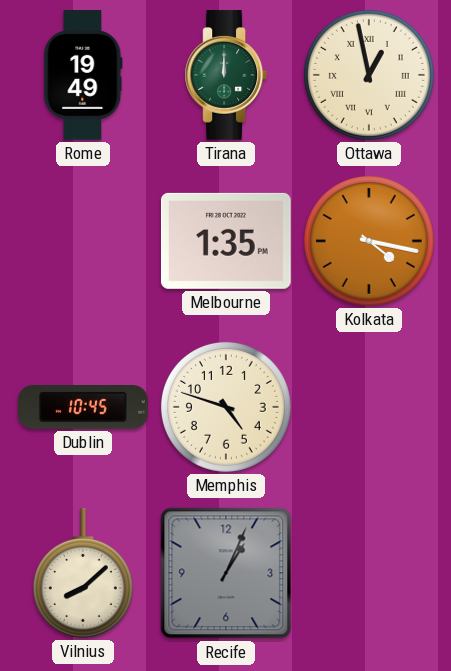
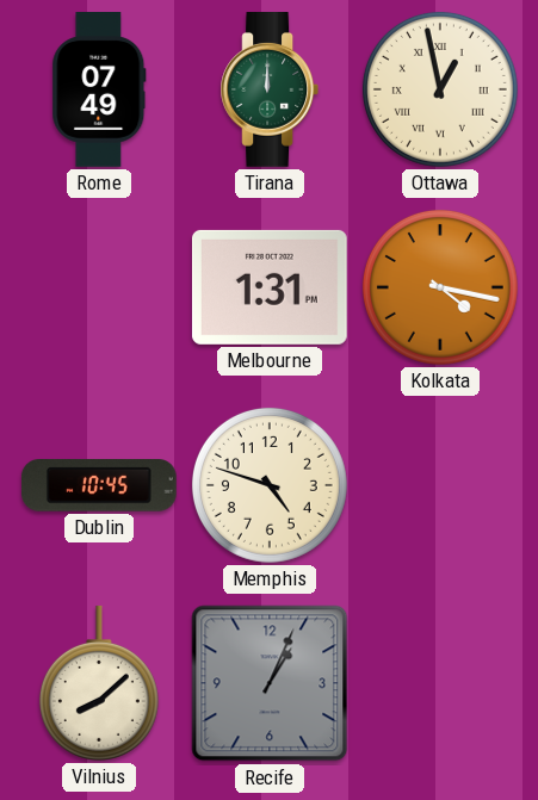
Rome: 19:49 -> 07:49
Melbourne: 1:35 -> 1:31
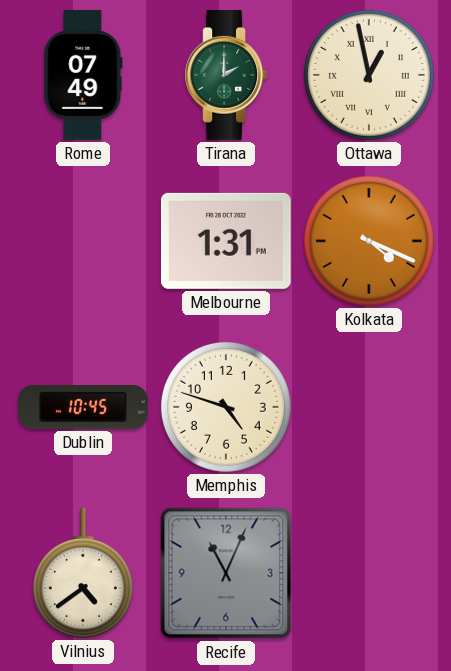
Tirana: 12:00 -> 2:00
Kolkata: 4:17 -> 4:19
Vilnius: 8:08 -> 4:39
Recife: 1:04 -> 11:04
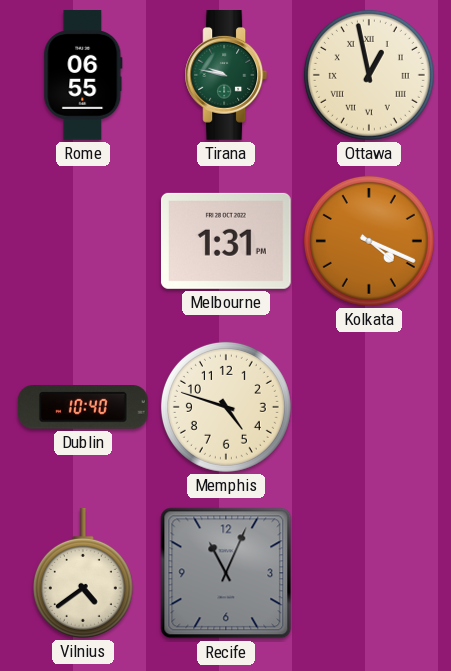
Rome: 07:49 -> 06:55
Tirana: 2:00 -> 9:47
Dublin: 10:45 -> 10:40
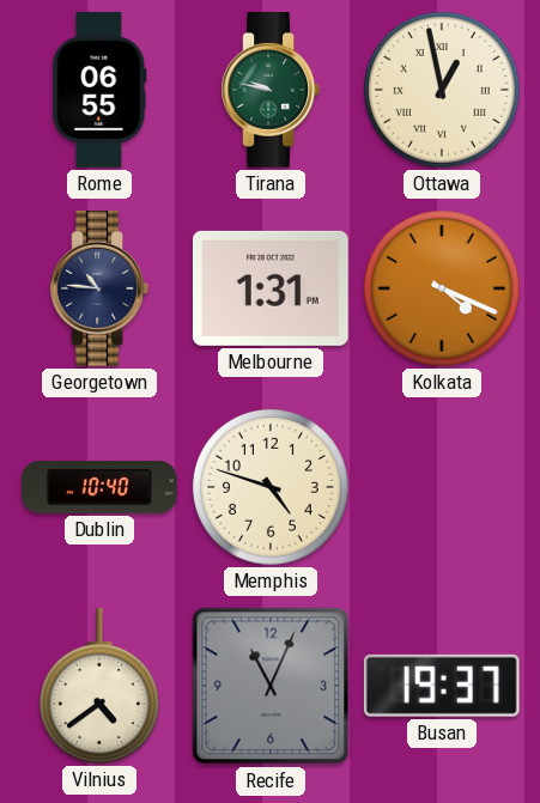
Georgetown: none -> 10:46
Busan: none -> 19:37
